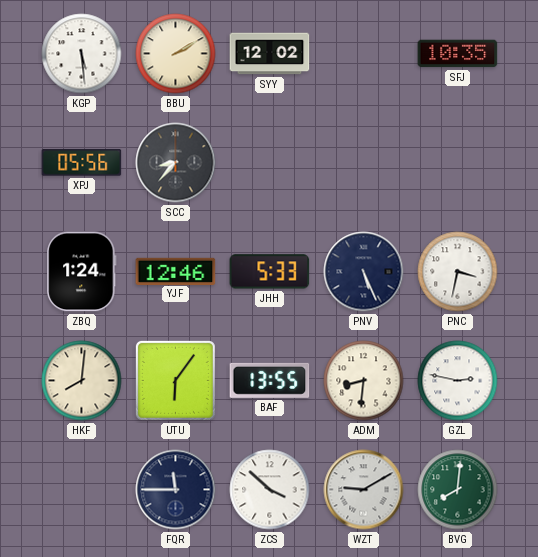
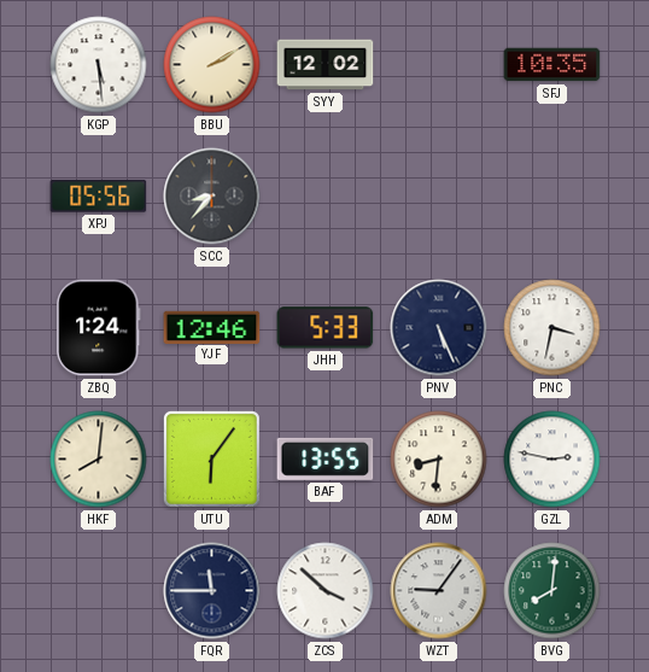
WZT: 9:10 -> 9:06
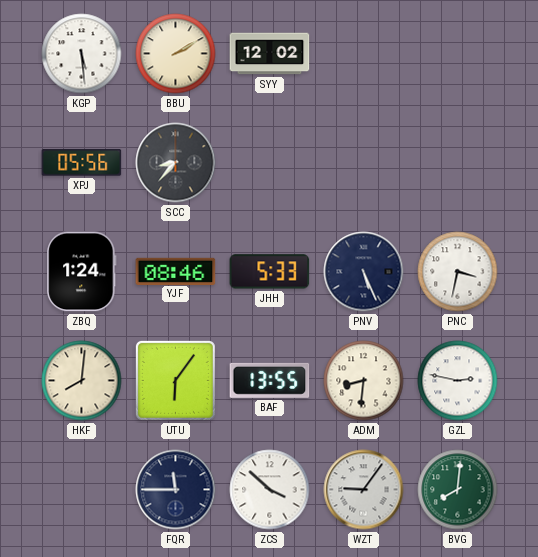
SFJ: 10:35 -> none
YJF: 12:46 -> 08:46
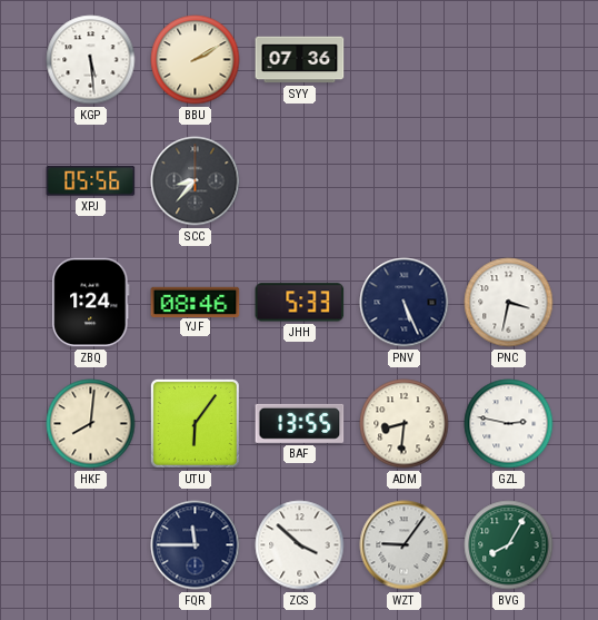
SYY: 12:02 -> 07:36
BVG: 8:01 -> 8:05
